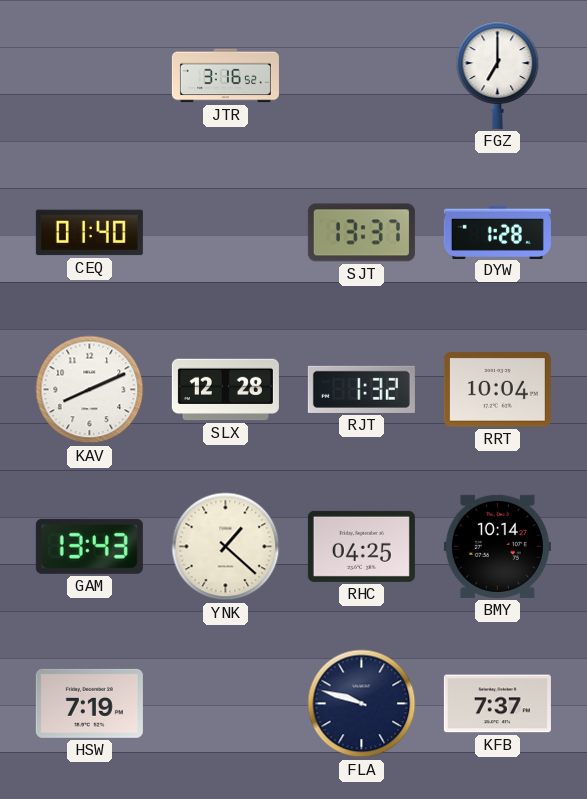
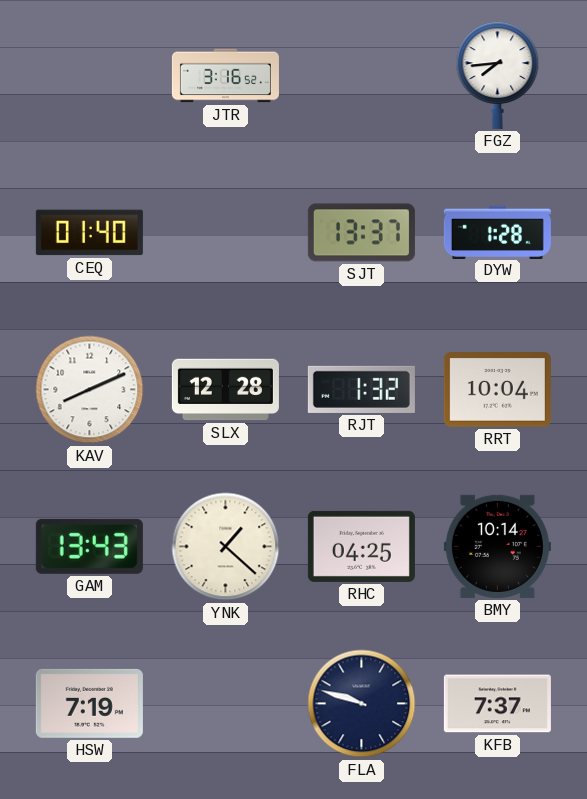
FGZ: 7:00 -> 7:44
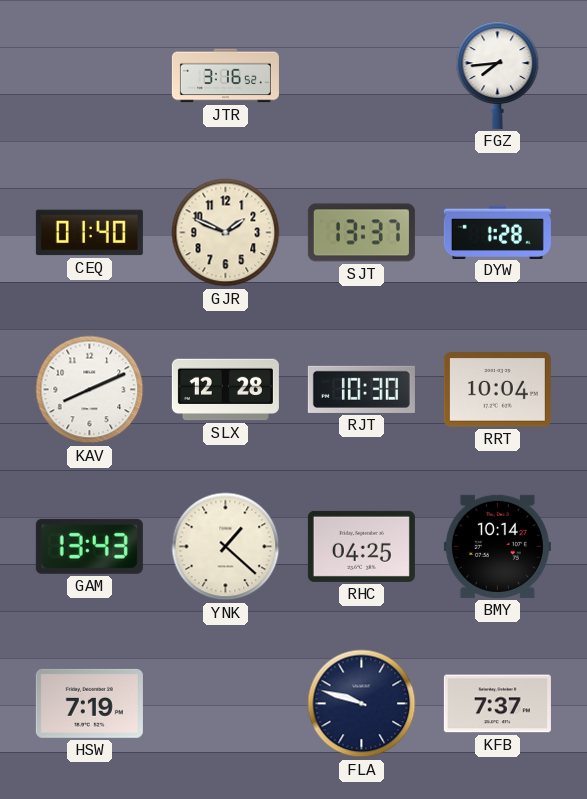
GJR: none -> 1:49
RJT: 1:32 -> 10:30
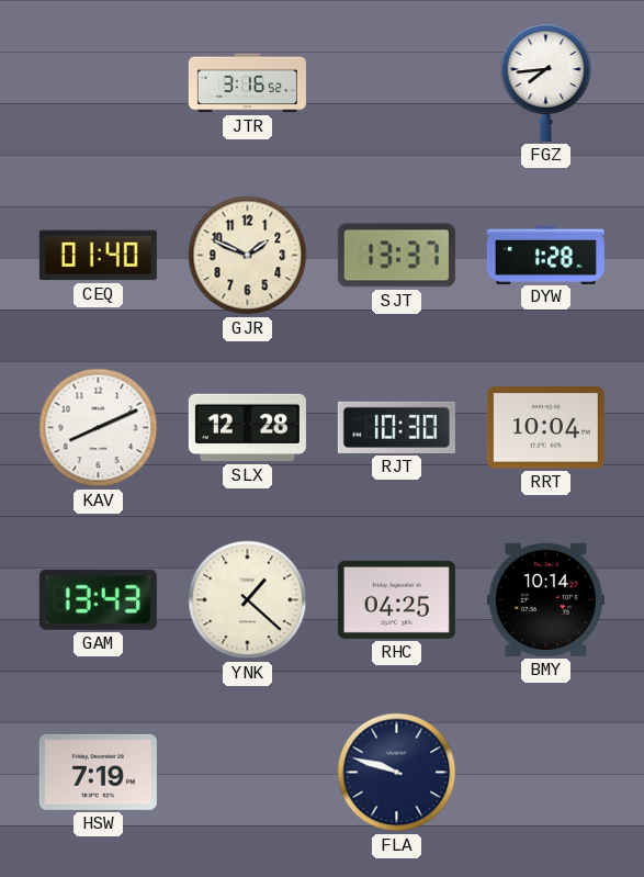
KFB: 7:37 -> none
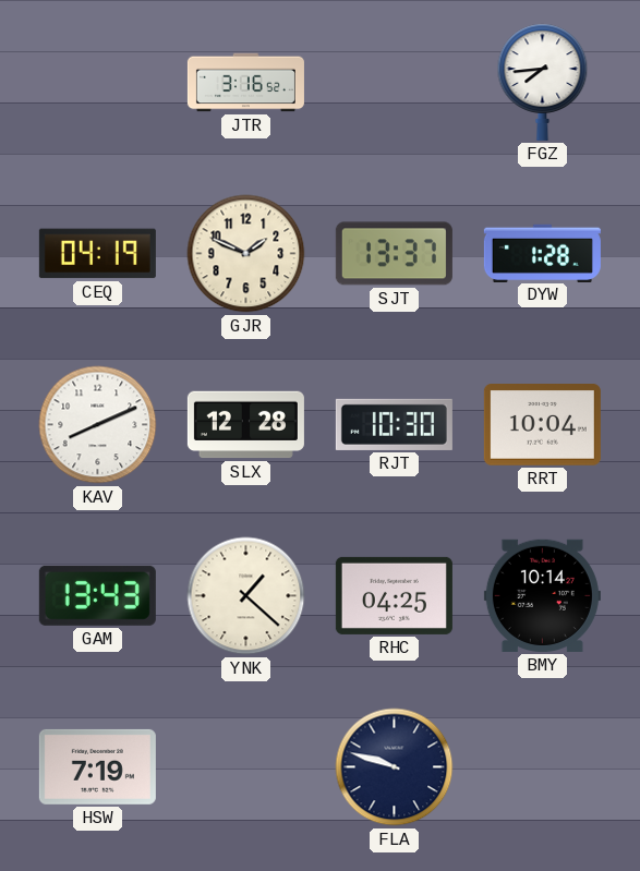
CEQ: 01:40 -> 04:19
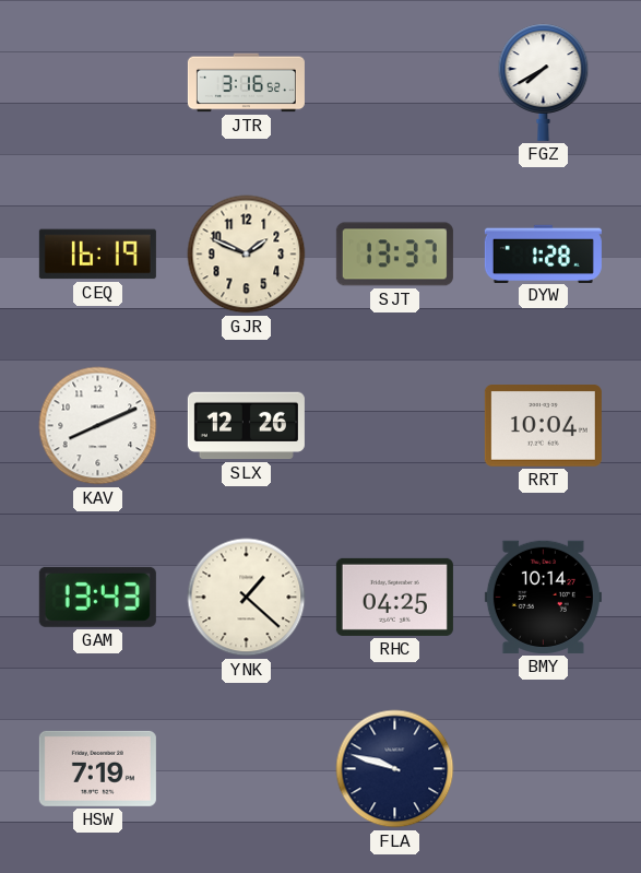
FGZ: 7:44 -> 7:40
CEQ: 04:19 -> 16:19
SLX: 12:28 -> 12:26
RJT: 10:30 -> none
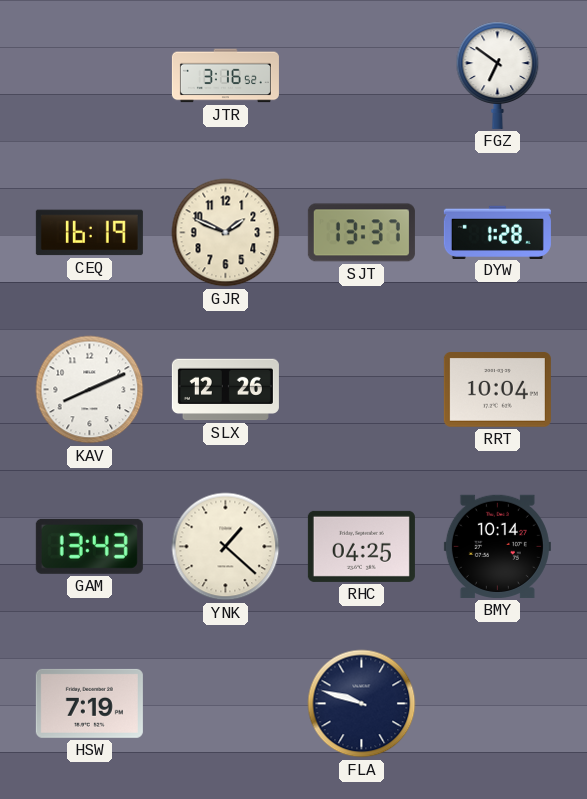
FGZ: 7:40 -> 6:51
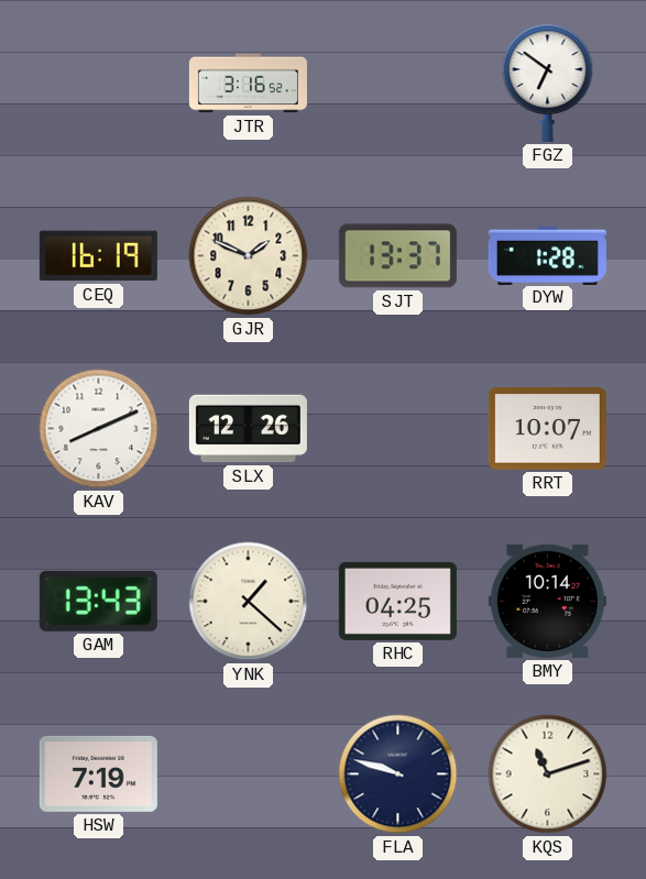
RRT: 10:04 -> 10:07
KQS: none -> 11:12
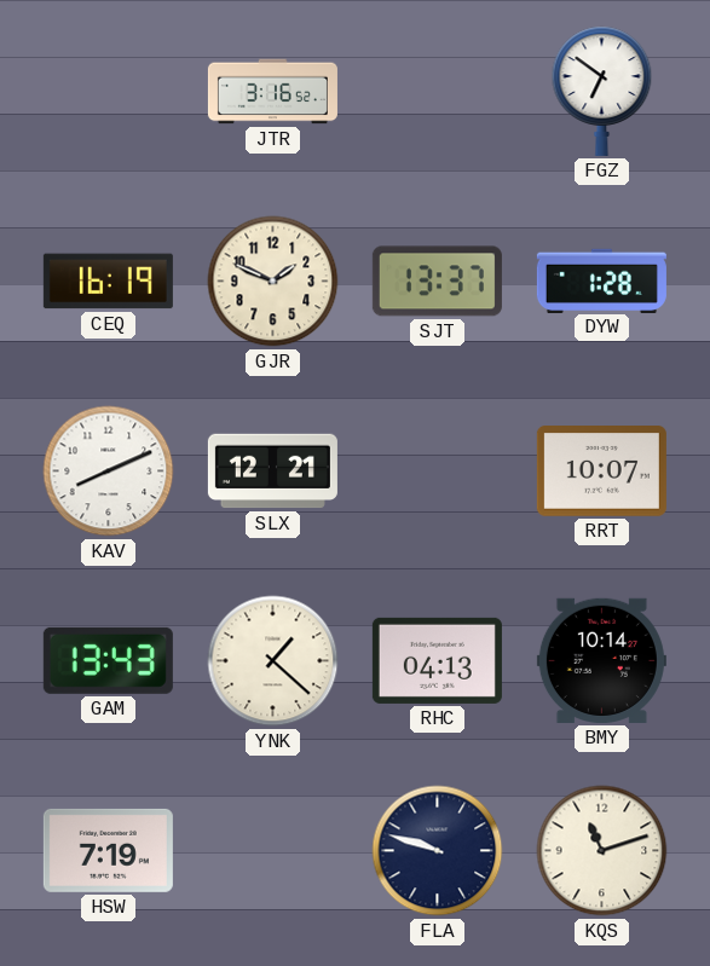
SLX: 12:26 -> 12:21
RHC: 04:25 -> 04:13
